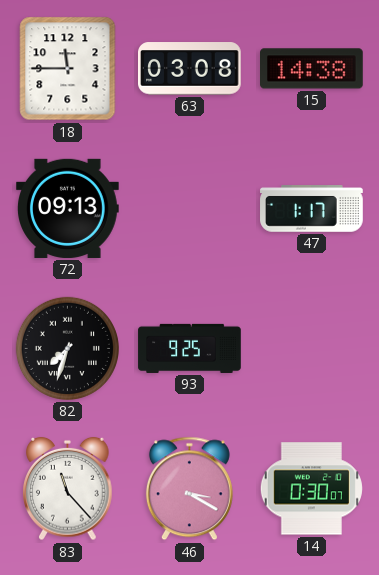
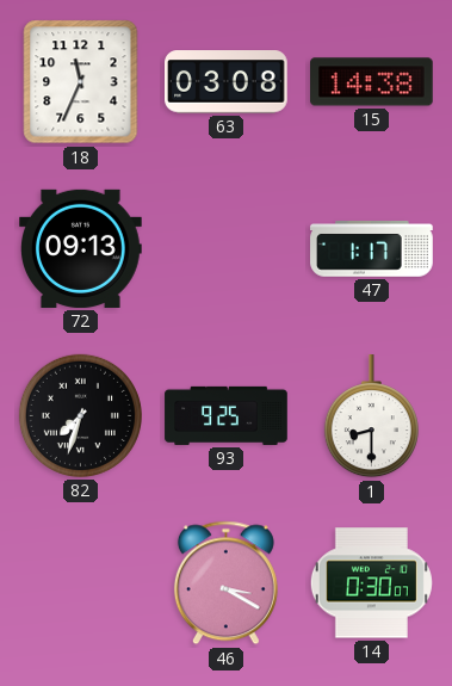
18: 11:45 -> 11:34
1: none -> 8:30
83: 11:23 -> none
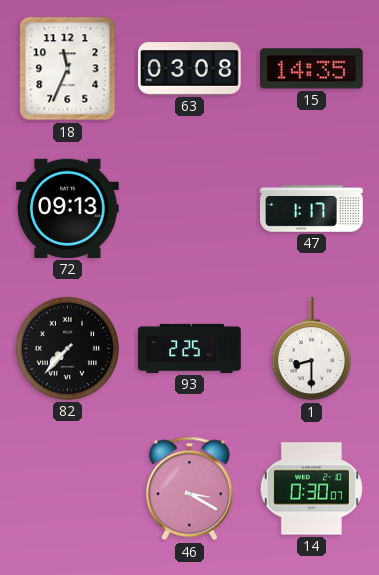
15: 14:38 -> 14:35
82: 7:33 -> 7:37
93: 9:25 -> 2:25
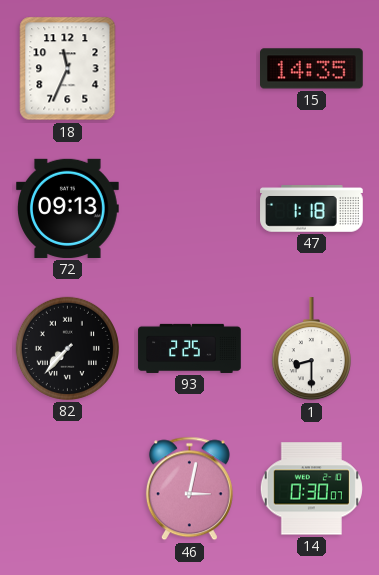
63: 03:08 -> none
47: 1:17 -> 1:18
46: 3:20 -> 3:02
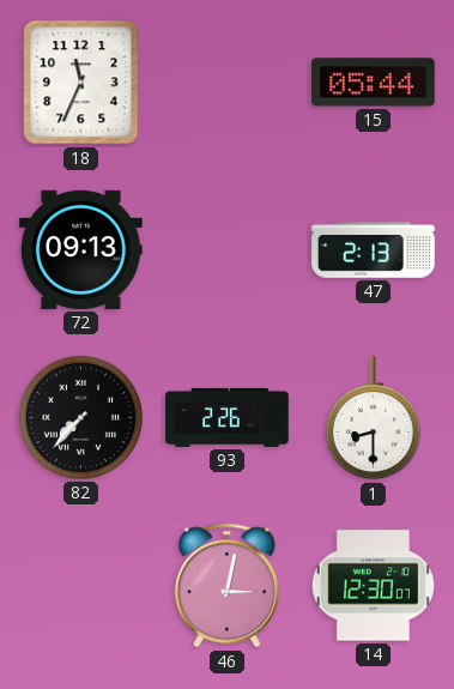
15: 14:35 -> 05:44
47: 1:18 -> 2:13
93: 2:25 -> 2:26
14: 0:30 -> 12:30
